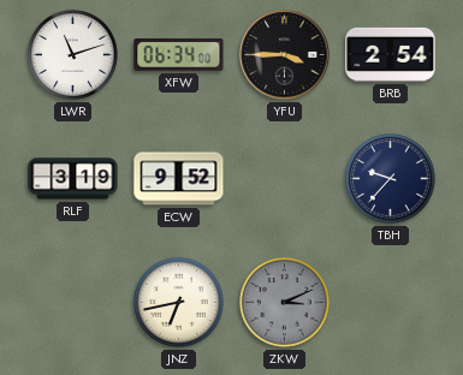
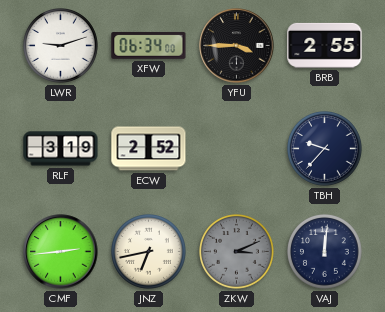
LWR: 11:12 -> 9:12
BRB: 2:54 -> 2:55
ECW: 9:52 -> 2:52
CMF: none -> 2:44
VAJ: none -> 12:01
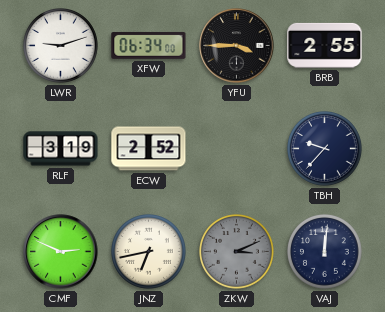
CMF: 2:44 -> 2:49
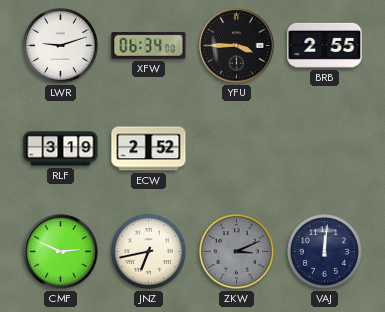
TBH: 9:37 -> none
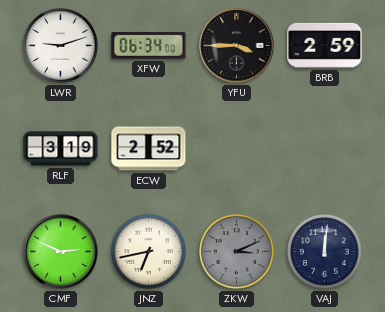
BRB: 2:55 -> 2:59
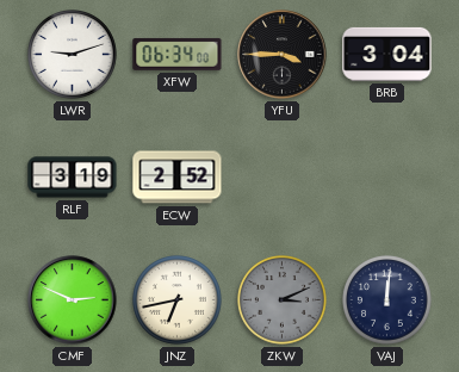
BRB: 2:59 -> 3:04
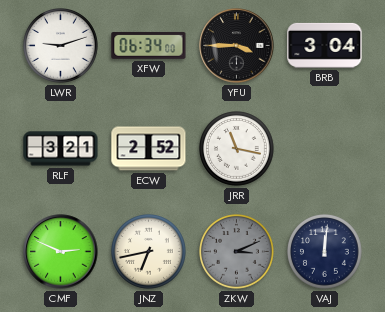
RLF: 3:19 -> 3:21
JRR: none -> 11:17
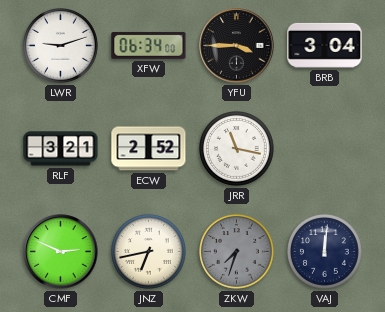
ZKW: 3:11 -> 7:33
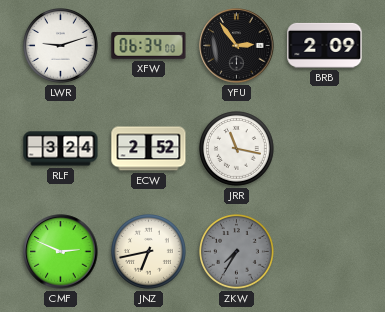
YFU: 3:45 -> 2:54
BRB: 3:04 -> 2:09
RLF: 3:21 -> 3:24
ZKW: 7:33 -> 7:35
VAJ: 12:01 -> none
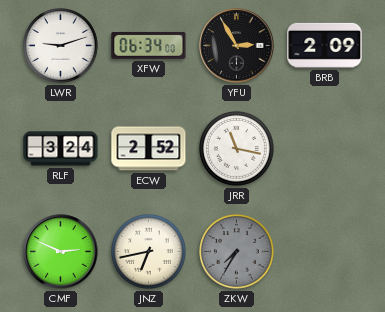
YFU: 2:54 -> 2:55
